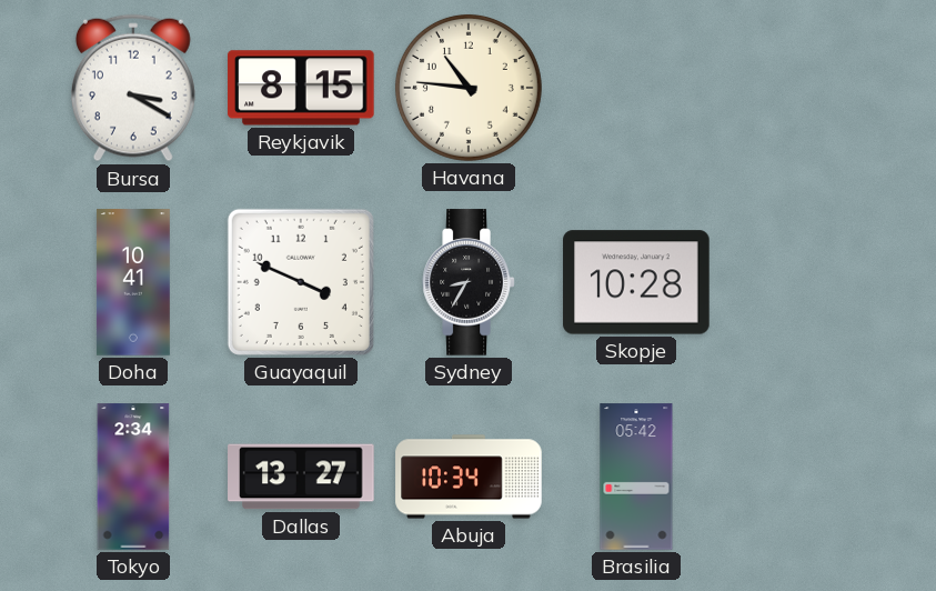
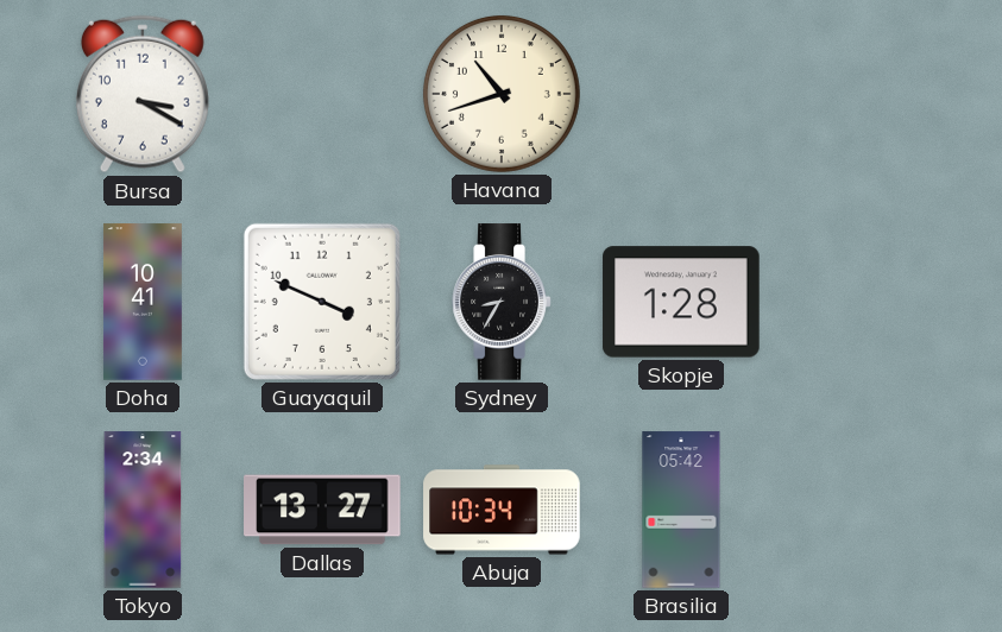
Reykjavik: 8:15 -> none
Havana: 10:46 -> 10:42
Skopje: 10:28 -> 1:28
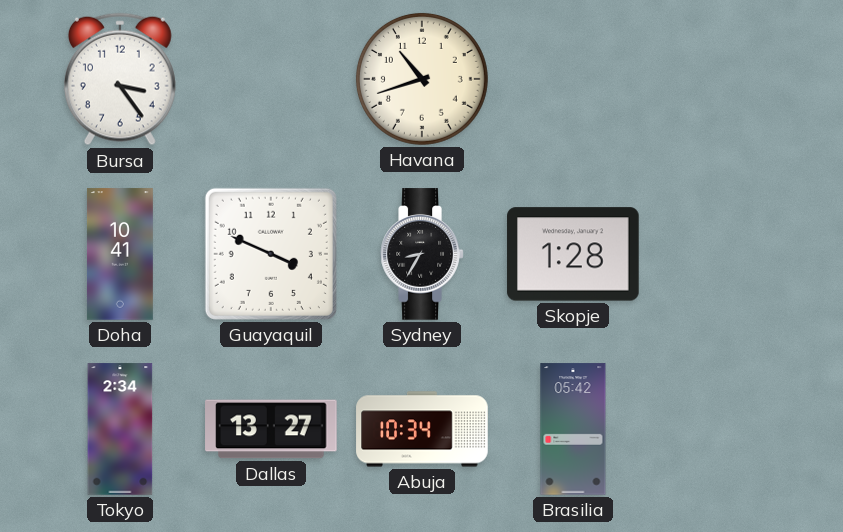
Bursa: 3:20 -> 3:24
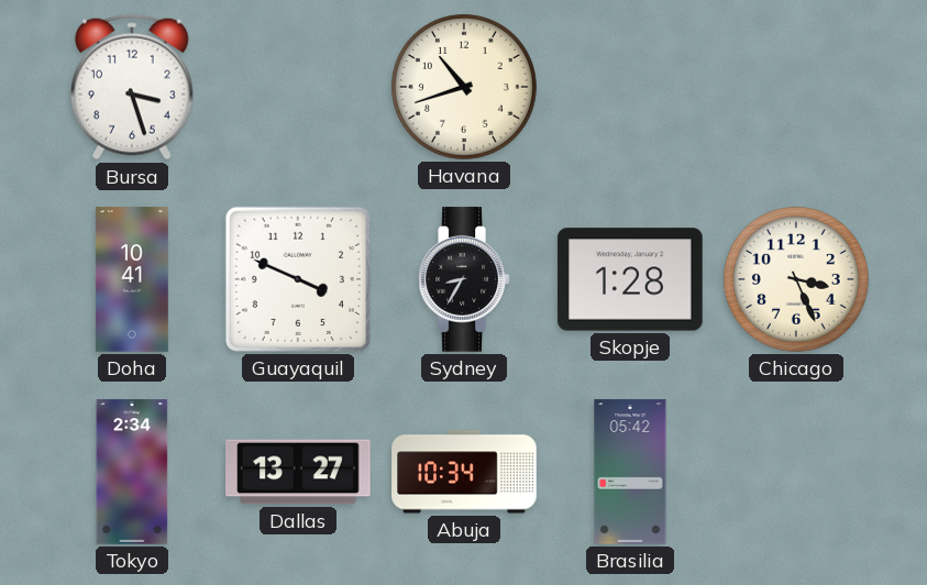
Bursa: 3:24 -> 3:27
Chicago: none -> 3:26
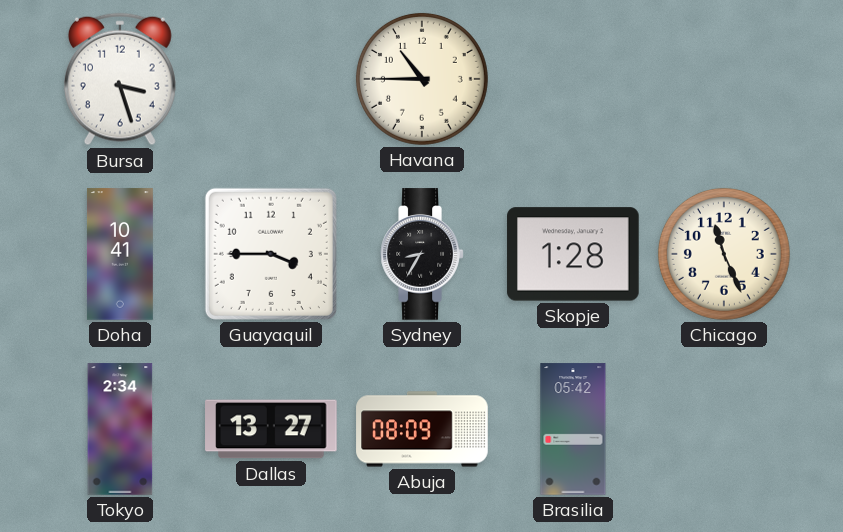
Havana: 10:42 -> 10:45
Guayaquil: 3:49 -> 3:45
Chicago: 3:26 -> 11:26
Abuja: 10:34 -> 08:09
